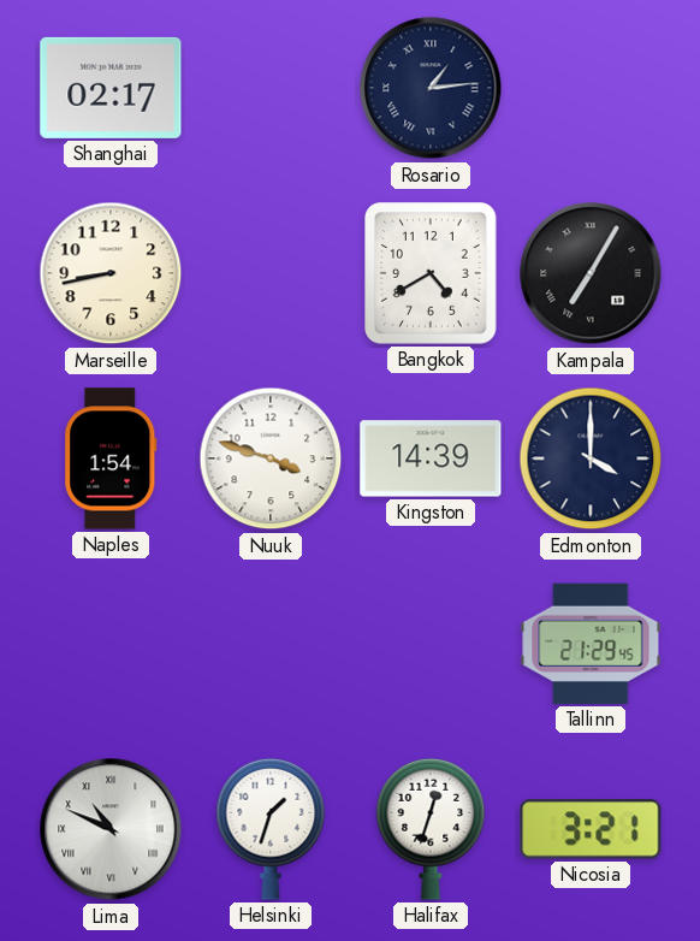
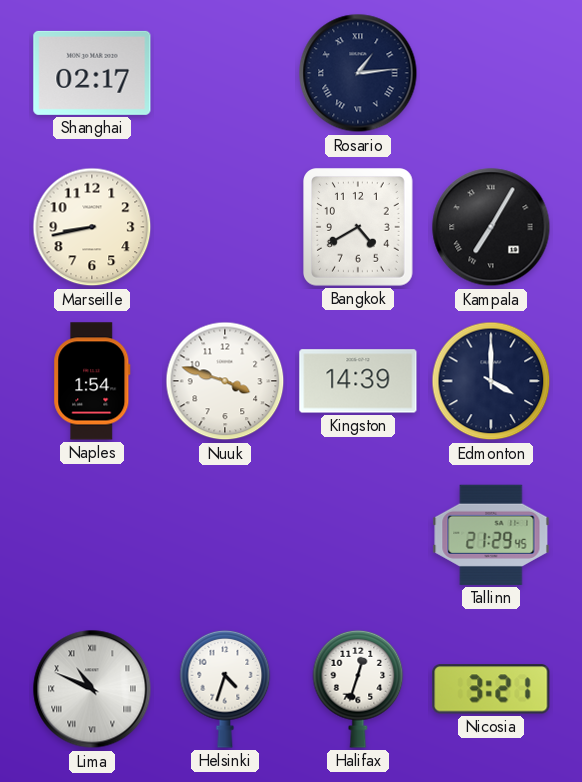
Helsinki: 1:33 -> 4:33
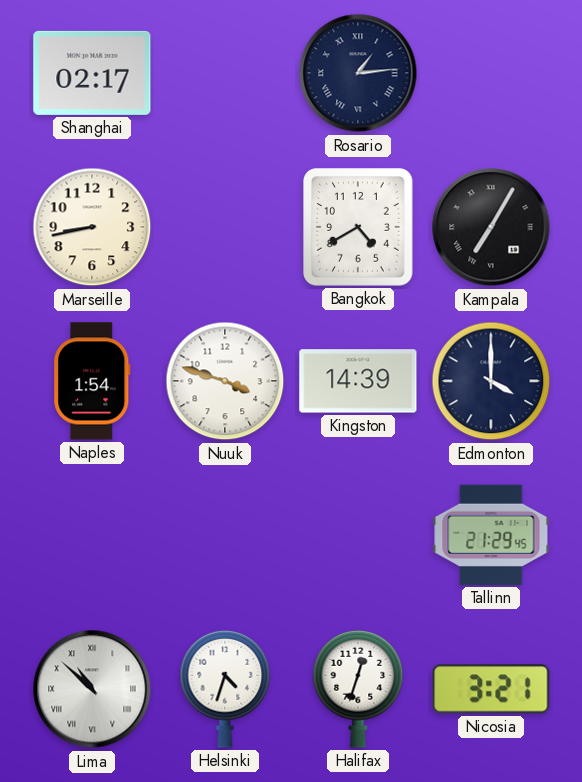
Lima: 10:49 -> 10:52
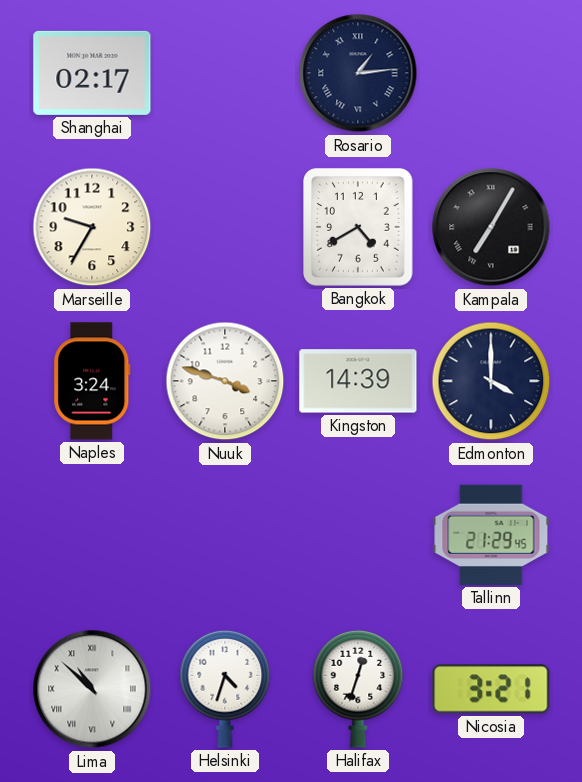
Marseille: 8:43 -> 9:35
Naples: 1:54 -> 3:24
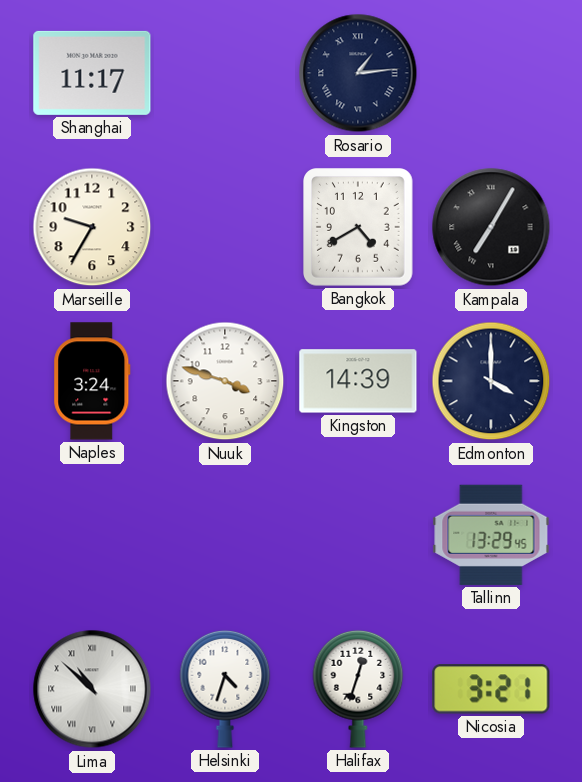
Shanghai: 02:17 -> 11:17
Tallinn: 21:29 -> 13:29
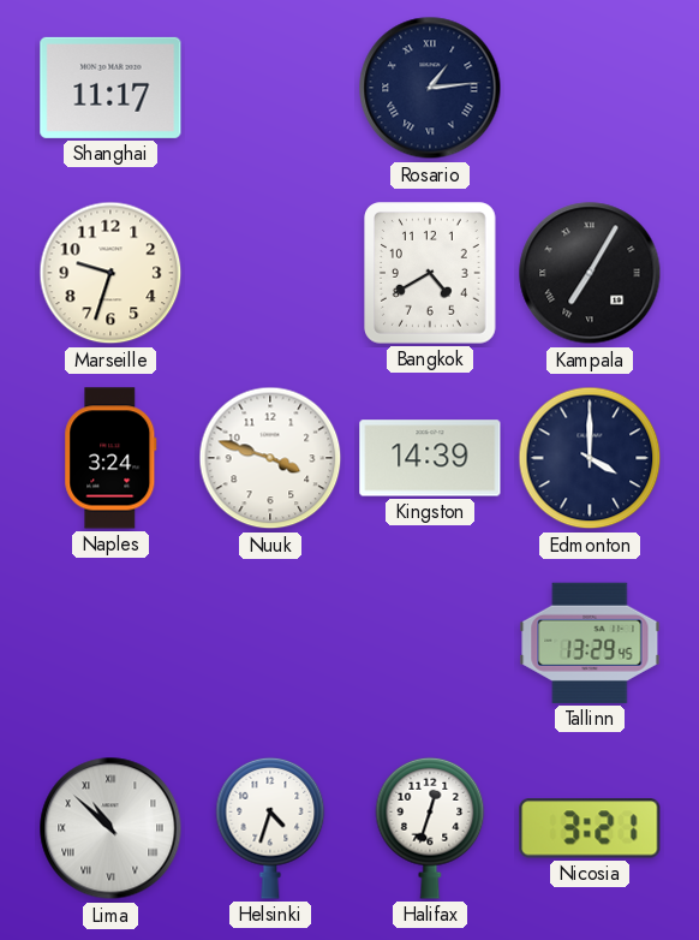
Marseille: 9:35 -> 9:33
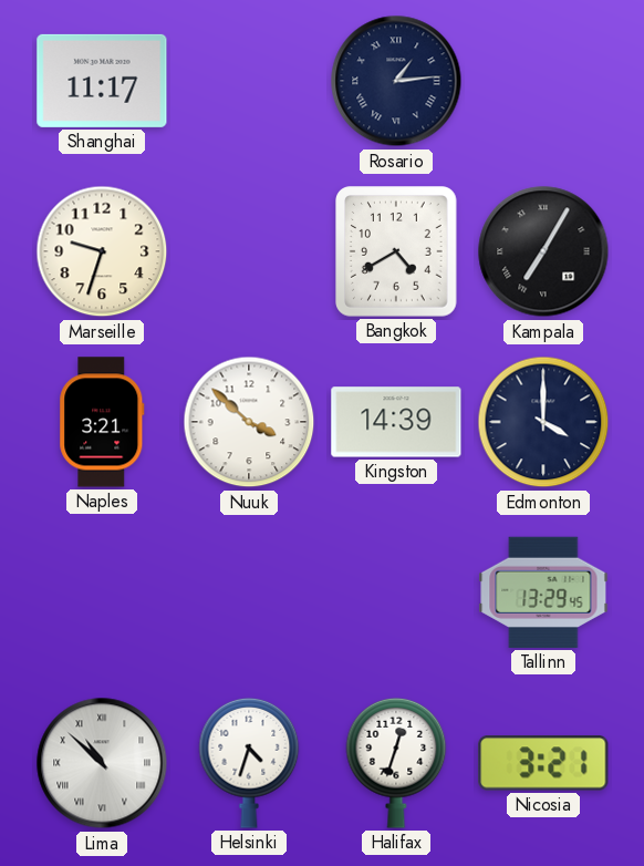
Naples: 3:24 -> 3:21
Nuuk: 3:48 -> 3:52
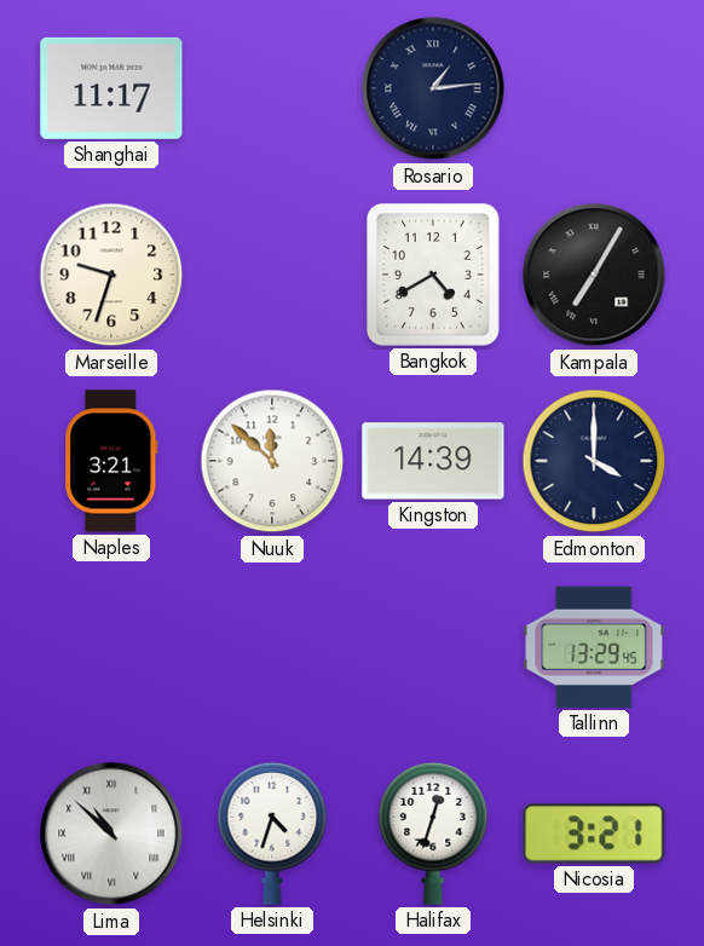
Nuuk: 3:52 -> 11:52
